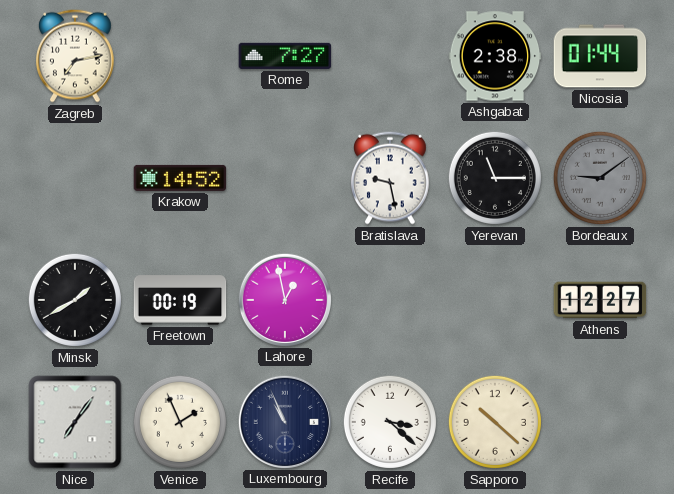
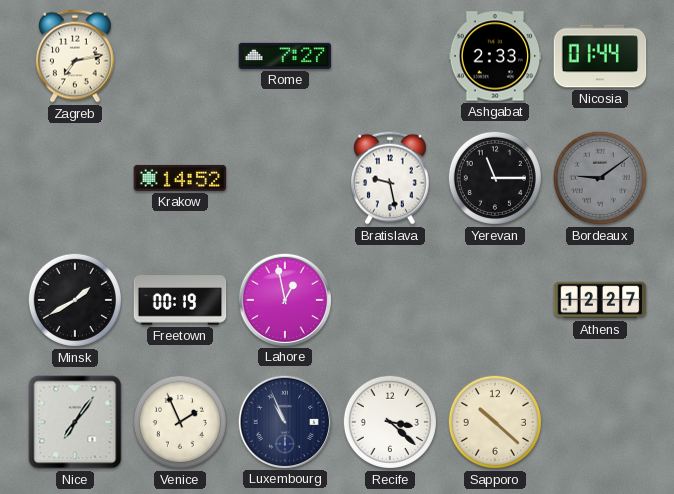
Ashgabat: 2:38 -> 2:33
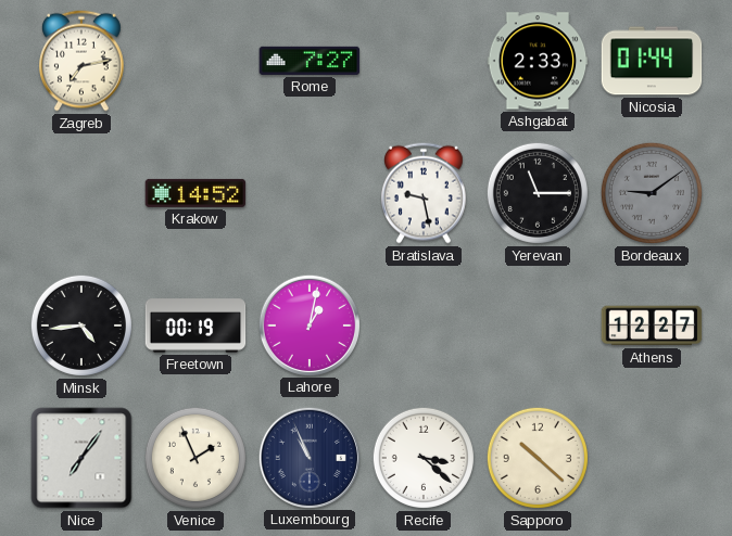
Minsk: 1:40 -> 4:44
Lahore: 12:58 -> 1:02
